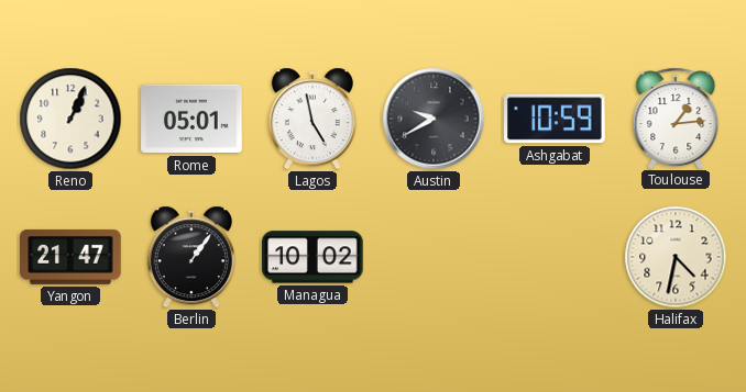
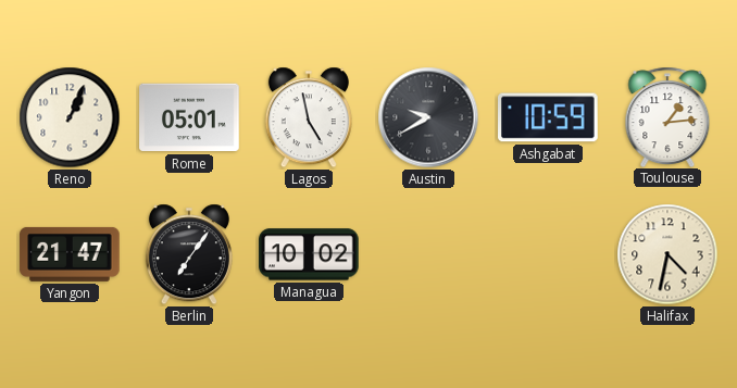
Berlin: 1:06 -> 7:06
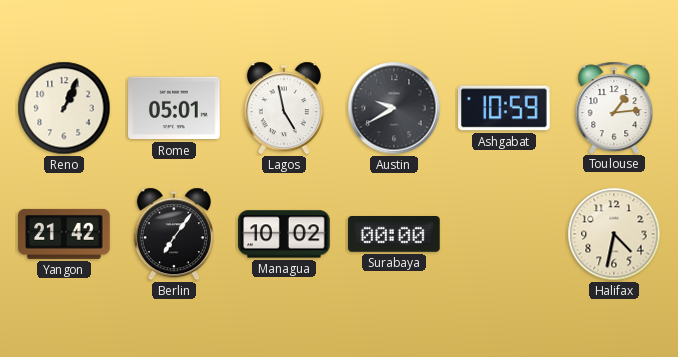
Yangon: 21:47 -> 21:42
Surabaya: none -> 00:00
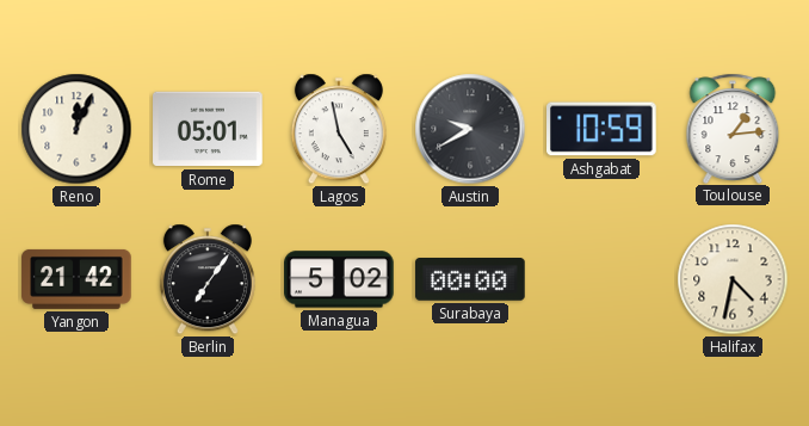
Reno: 1:04 -> 12:04
Managua: 10:02 -> 5:02
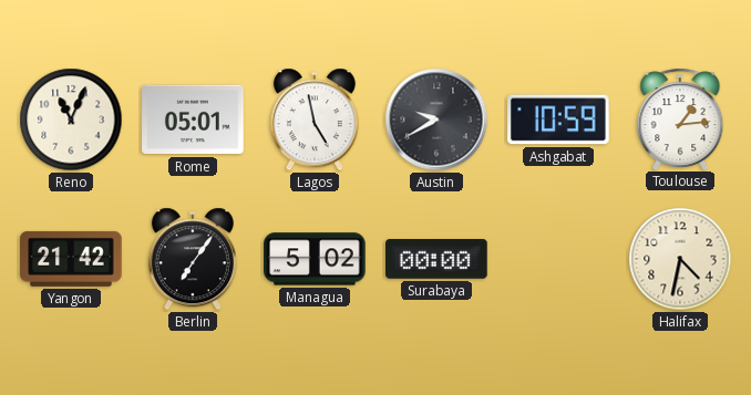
Reno: 12:04 -> 11:04
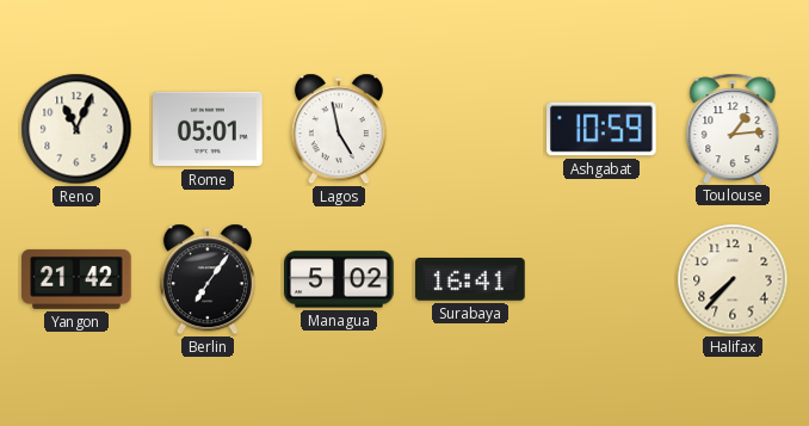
Austin: 9:40 -> none
Surabaya: 00:00 -> 16:41
Halifax: 4:32 -> 7:37
